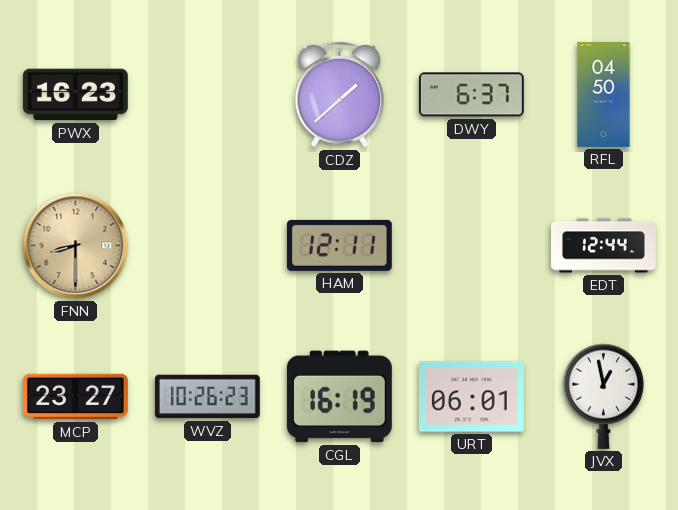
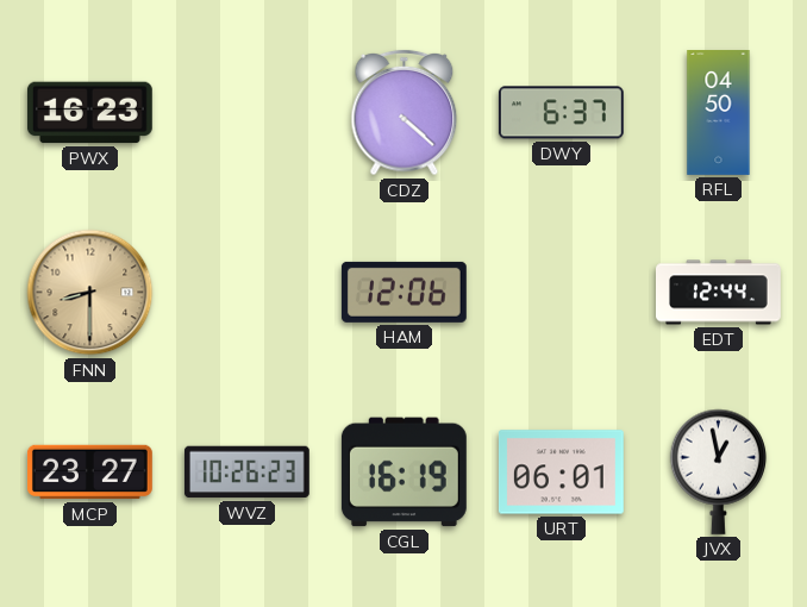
CDZ: 1:38 -> 4:22
HAM: 12:11 -> 12:06
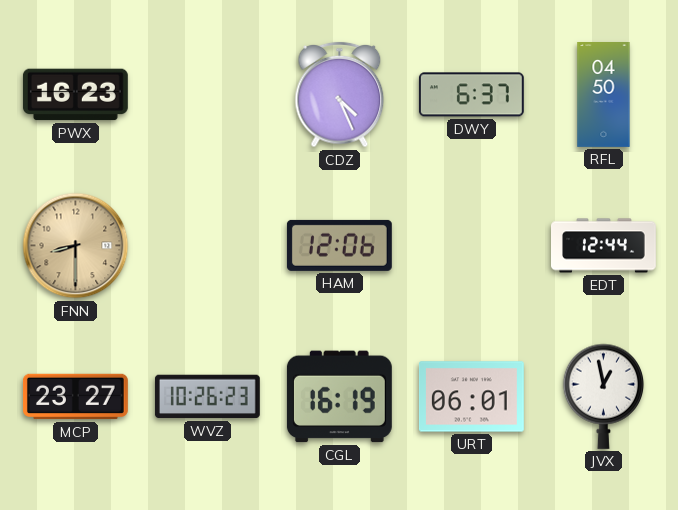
CDZ: 4:22 -> 4:26
